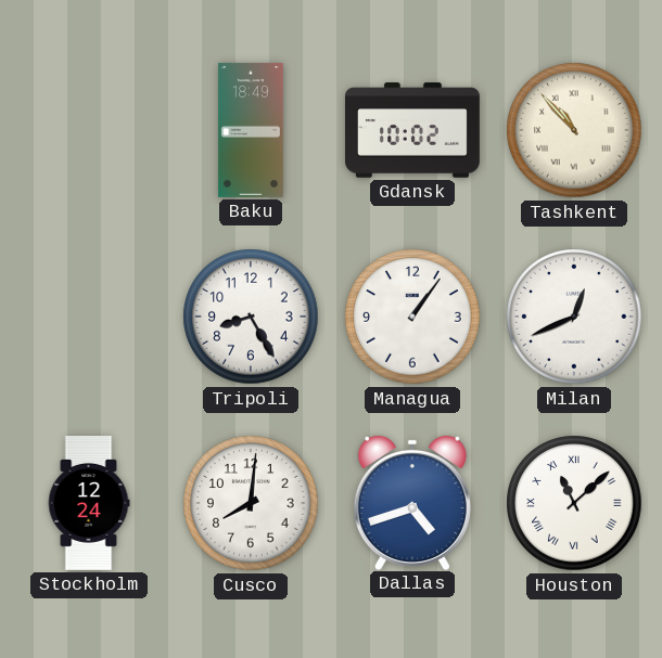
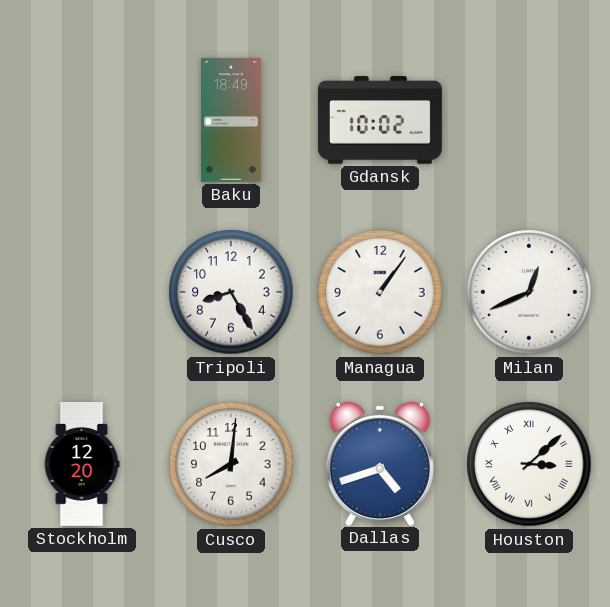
Tashkent: 10:53 -> none
Stockholm: 12:24 -> 12:20
Houston: 11:08 -> 3:08
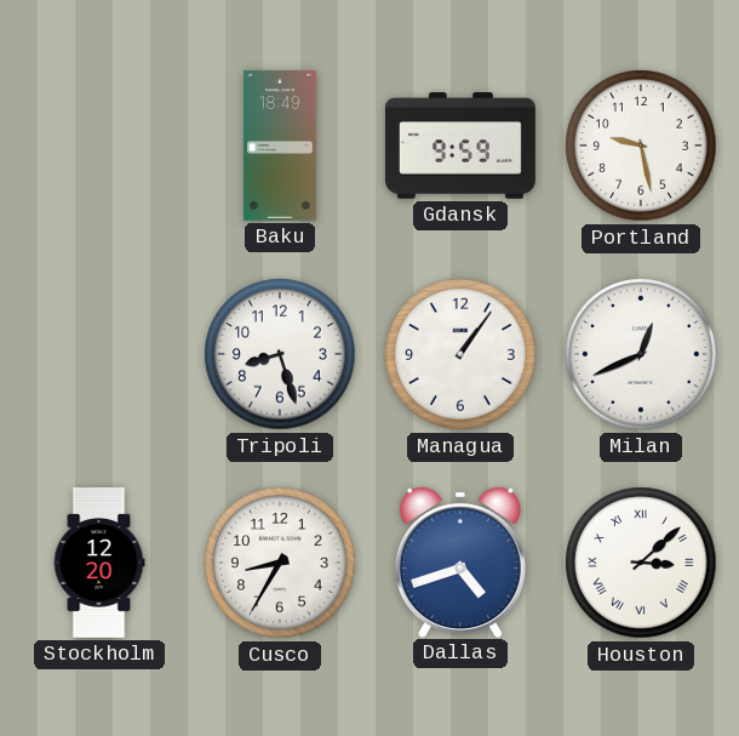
Gdansk: 10:02 -> 9:59
Portland: none -> 9:28
Tripoli: 8:25 -> 8:27
Cusco: 8:01 -> 8:35
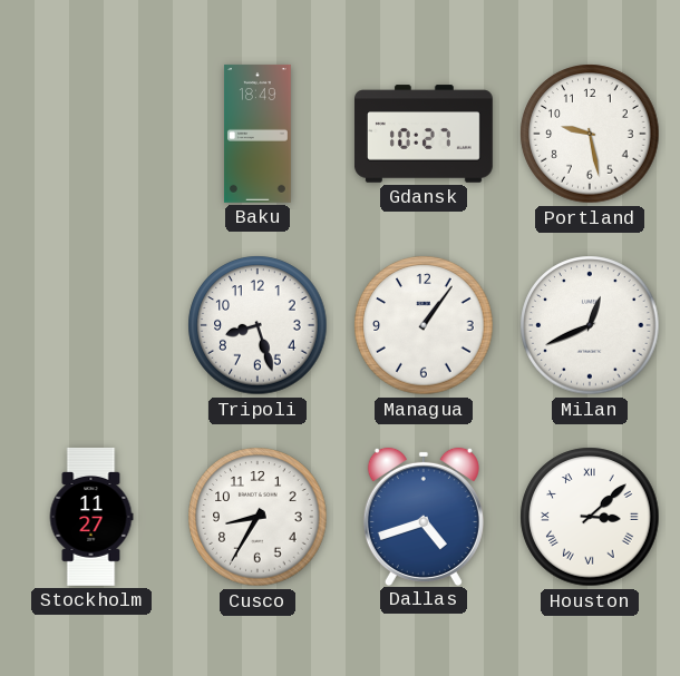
Gdansk: 9:59 -> 10:27
Stockholm: 12:20 -> 11:27
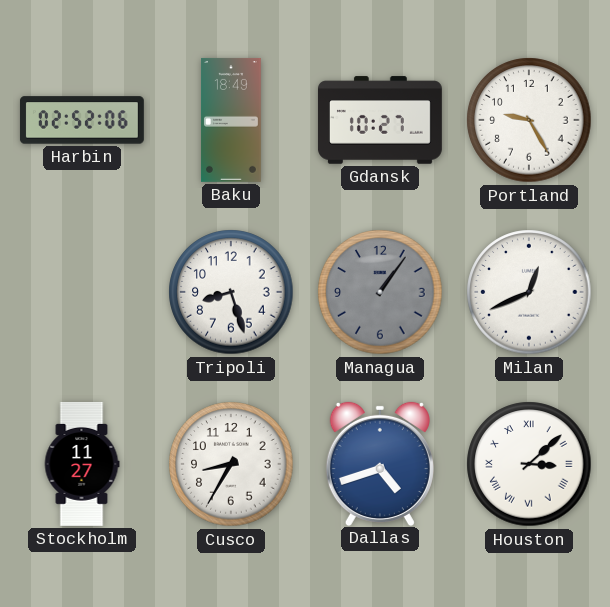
Harbin: none -> 02:52
Portland: 9:28 -> 9:25
Managua dial: white -> grey
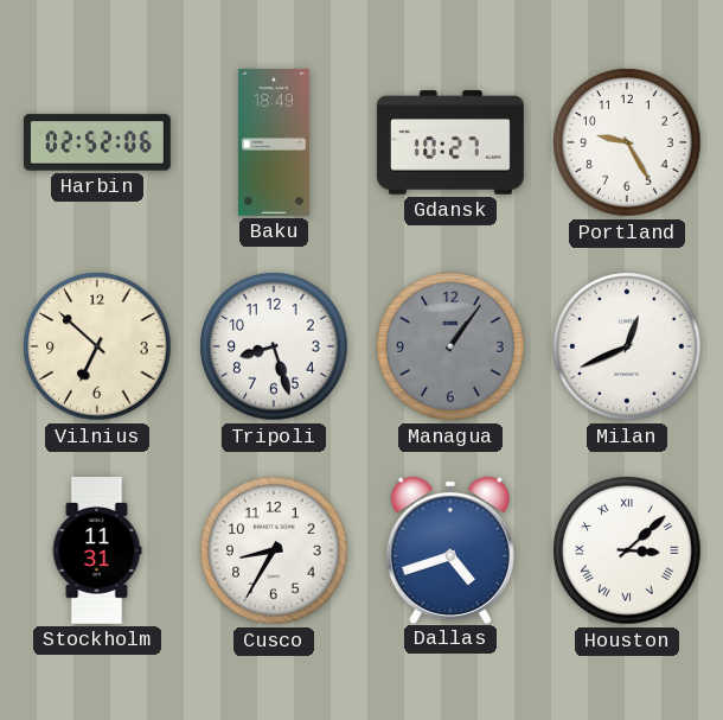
Vilnius: none -> 6:52
Stockholm: 11:27 -> 11:31
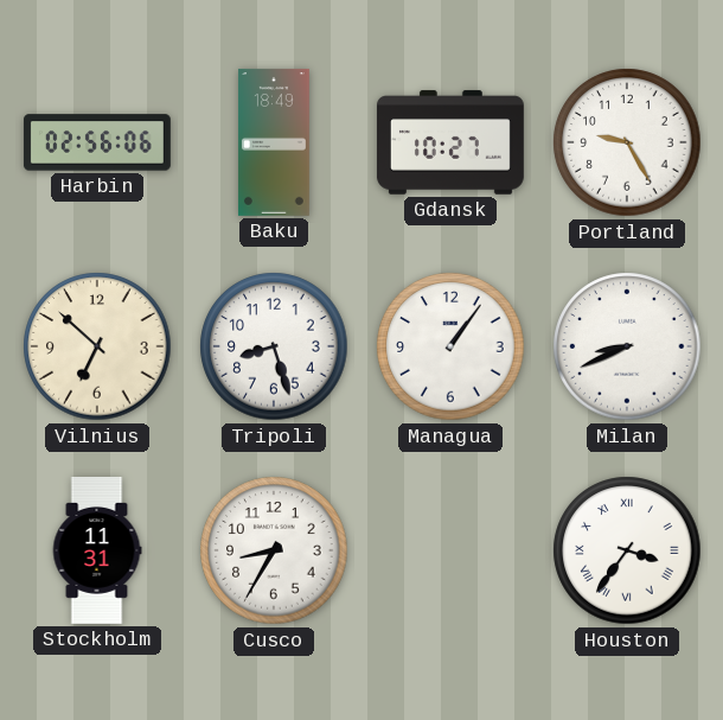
Harbin: 02:52 -> 02:56
Managua dial: grey -> white
Milan: 12:41 -> 8:41
Dallas: 4:42 -> none
Houston: 3:08 -> 3:36
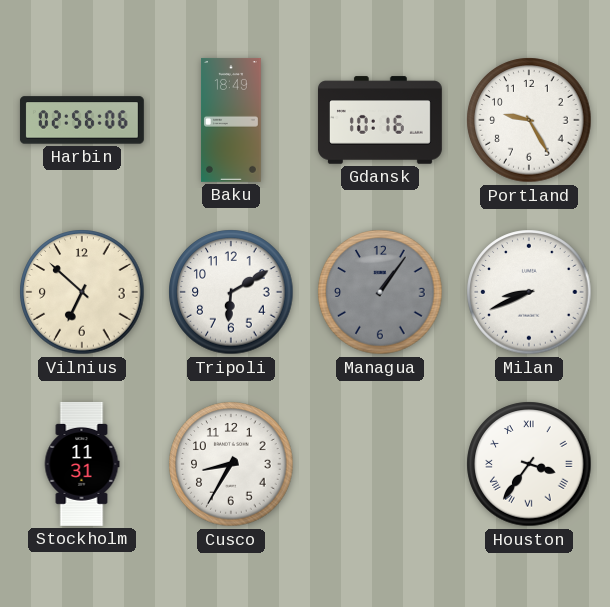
Gdansk: 10:27 -> 10:16
Tripoli: 8:27 -> 6:10
Managua dial: white -> grey
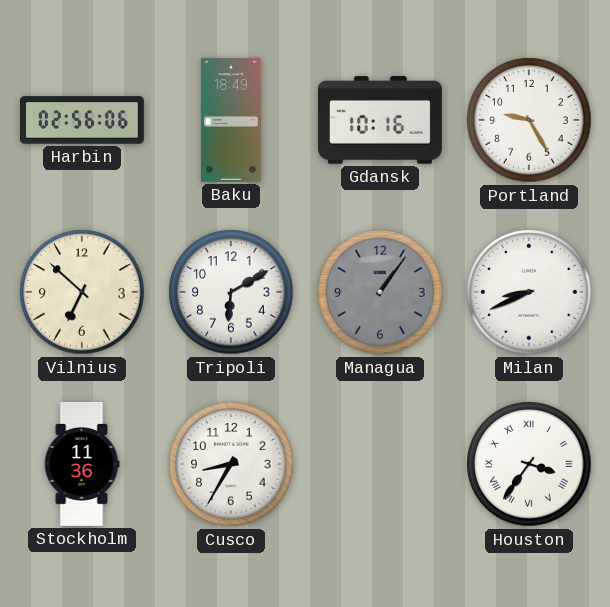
Stockholm: 11:31 -> 11:36
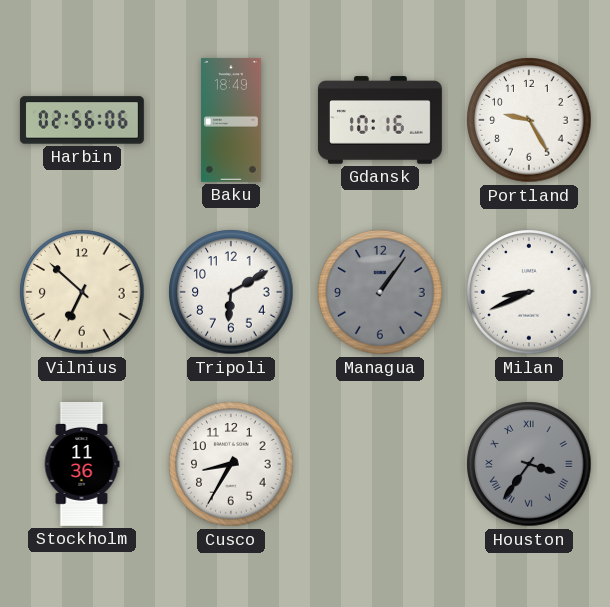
Houston dial: white -> grey
